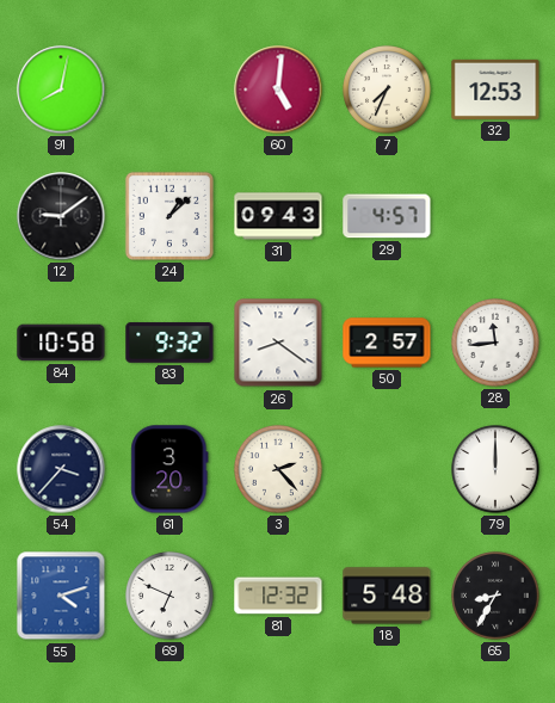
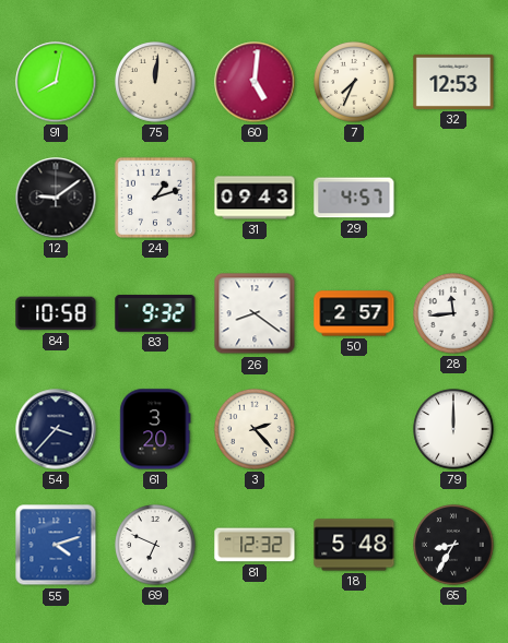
75: none -> 12:01
24: 1:08 -> 1:12
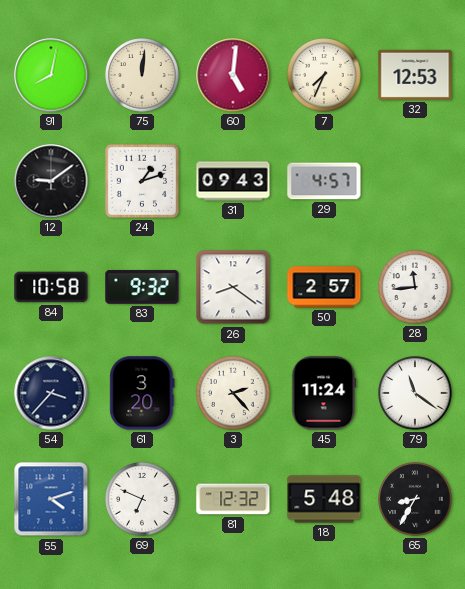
45: none -> 11:24
79: 12:00 -> 11:21
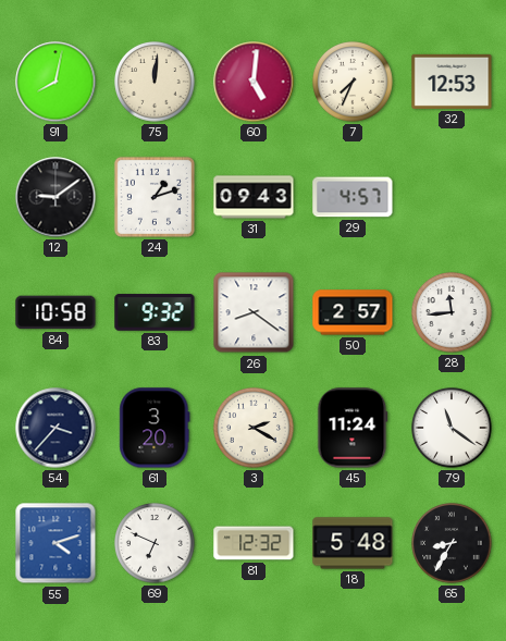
3: 2:23 -> 2:20
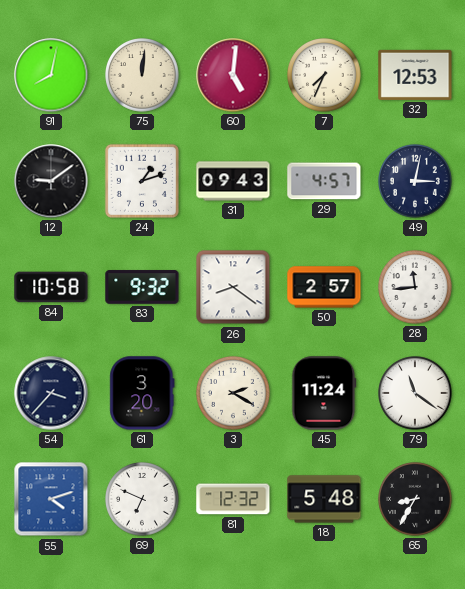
49: none -> 3:02
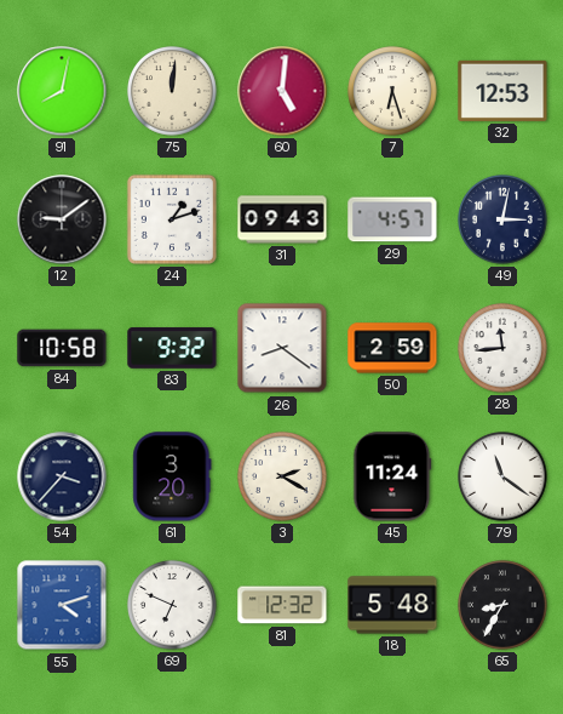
7: 7:34 -> 6:27
50: 2:57 -> 2:59
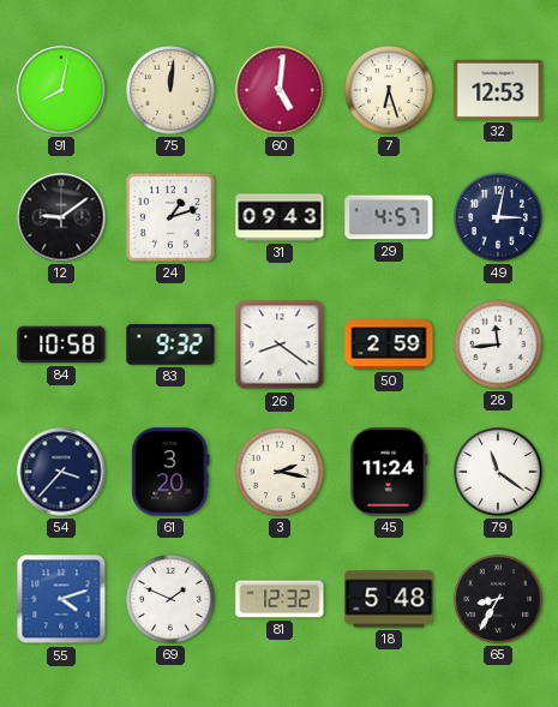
3: 2:20 -> 2:17
69: 6:49 -> 1:49
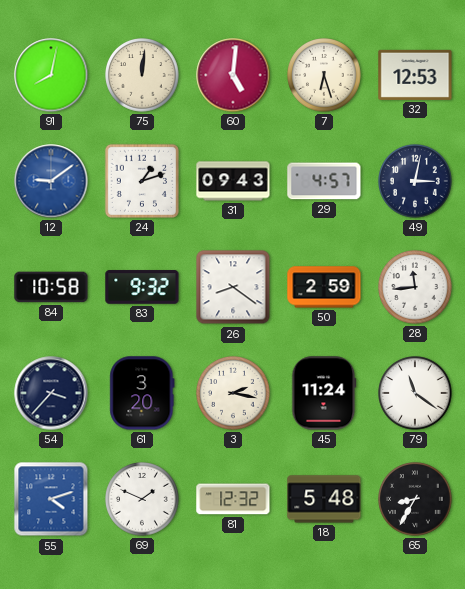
12 dial: black -> blue
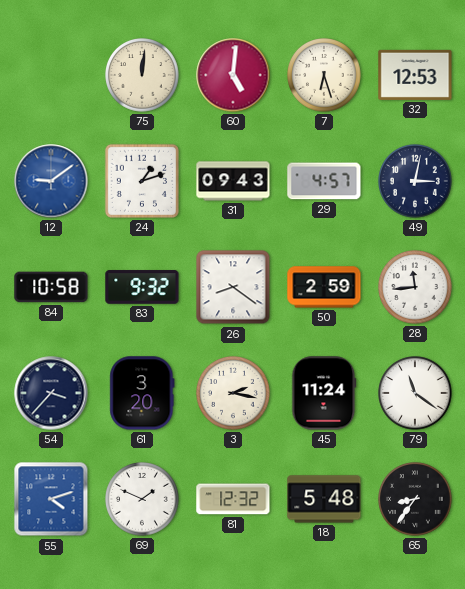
91: 8:02 -> none
65: 8:35 -> 8:36
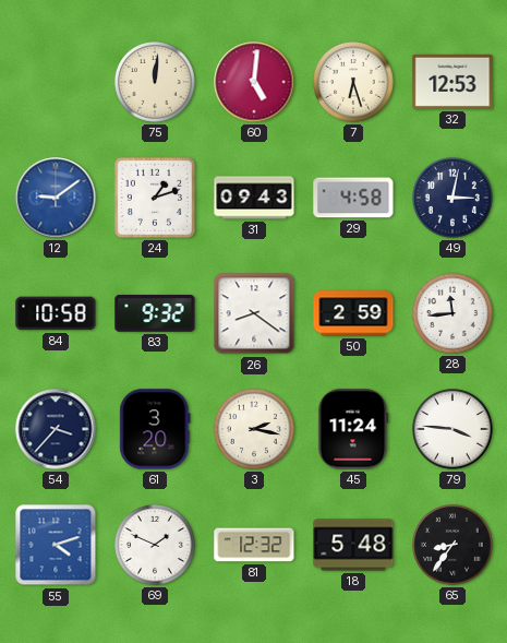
29: 4:57 -> 4:58
79: 11:21 -> 3:46
